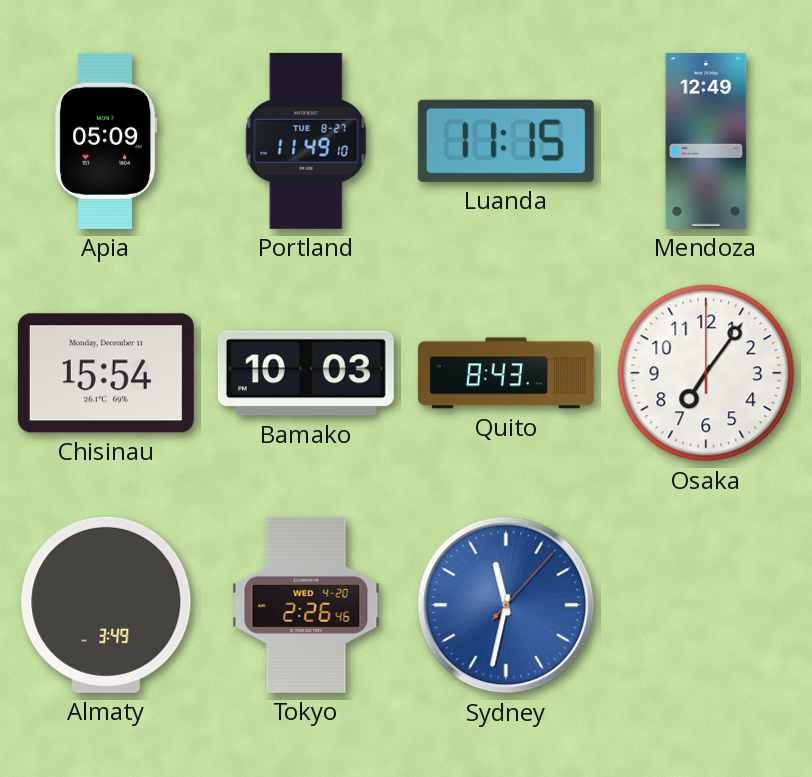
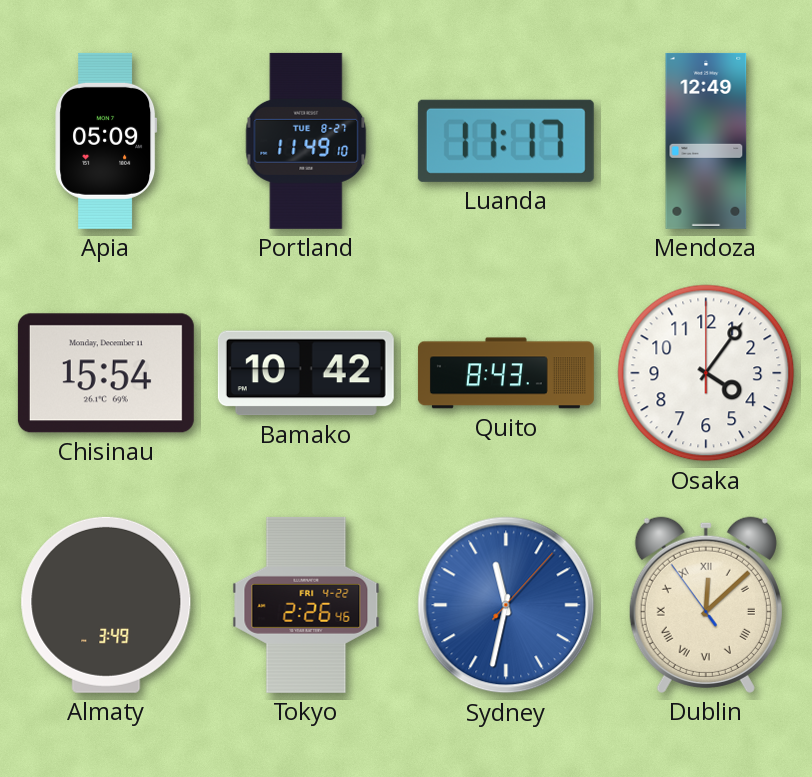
Luanda: 11:15 -> 11:17
Bamako: 10:03 -> 10:42
Osaka: 7:06 -> 4:06
Tokyo date: WED 4-20 -> FRI 4-22
Dublin: none -> 12:07
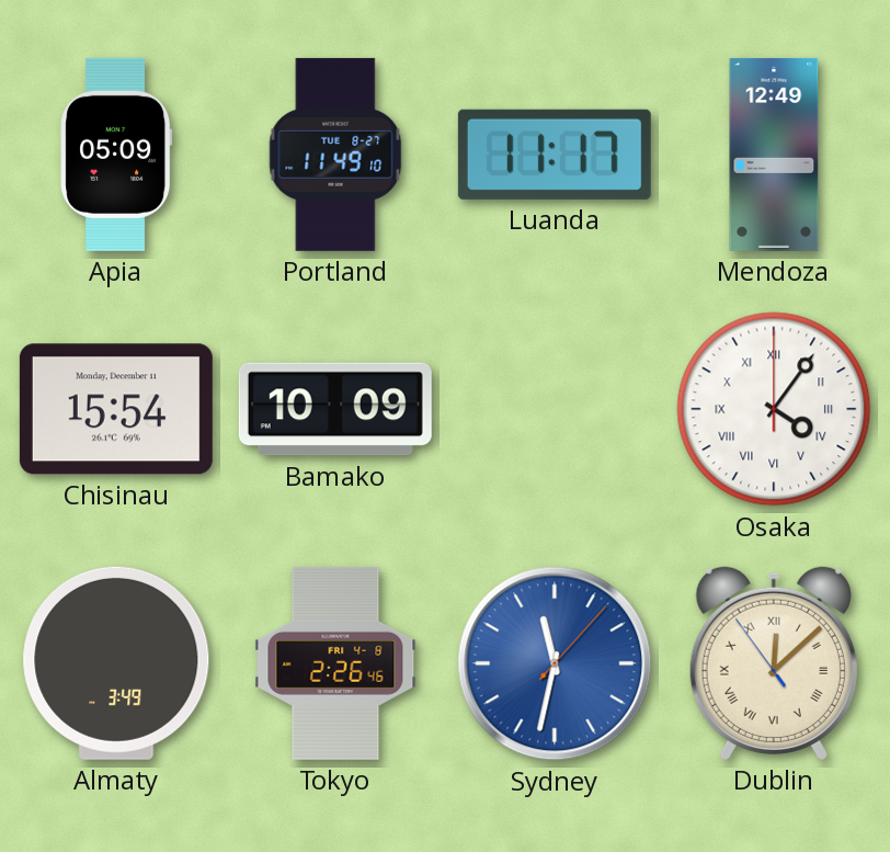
Bamako: 10:42 -> 10:09
Quito: 8:43 -> none
Osaka numerals: Arabic -> Roman
Tokyo date: FRI 4-22 -> FRI 4-8
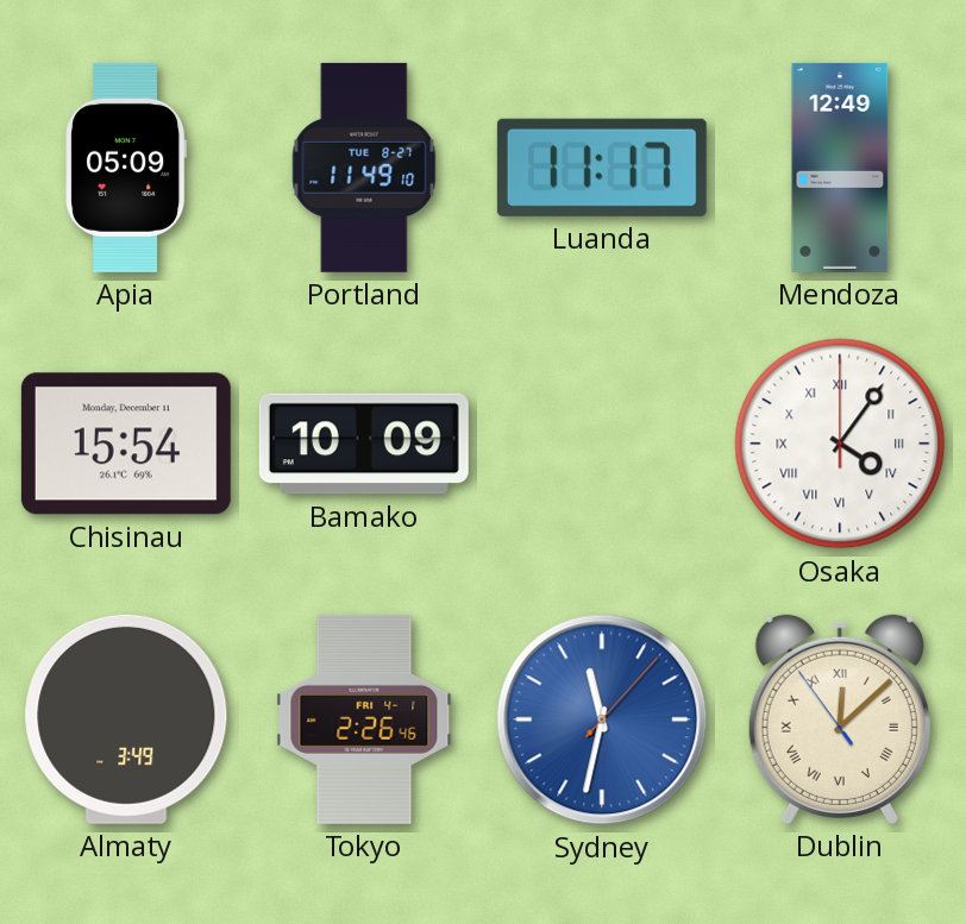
Tokyo date: FRI 4-8 -> FRI 4-1
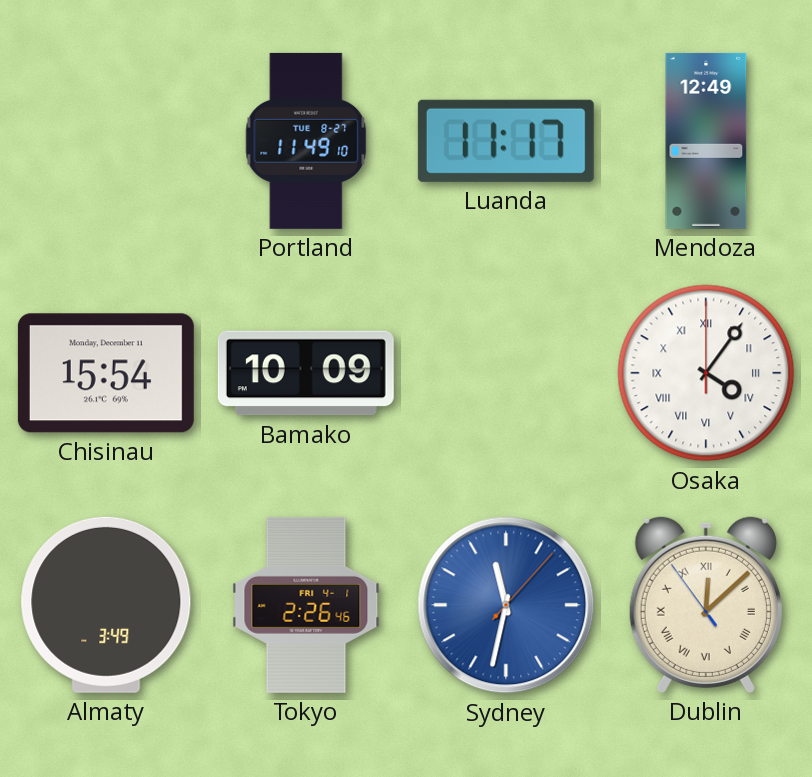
Apia: 05:09 -> none
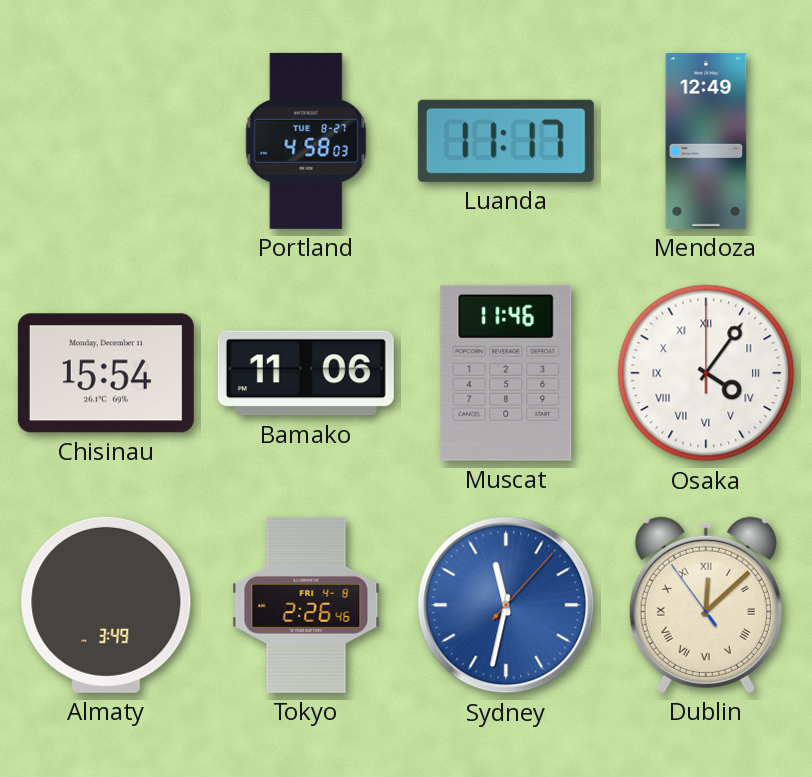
Portland: 11:49 -> 4:58
Bamako: 10:09 -> 11:06
Muscat: none -> 11:46
Tokyo date: FRI 4-1 -> FRI 4-8
